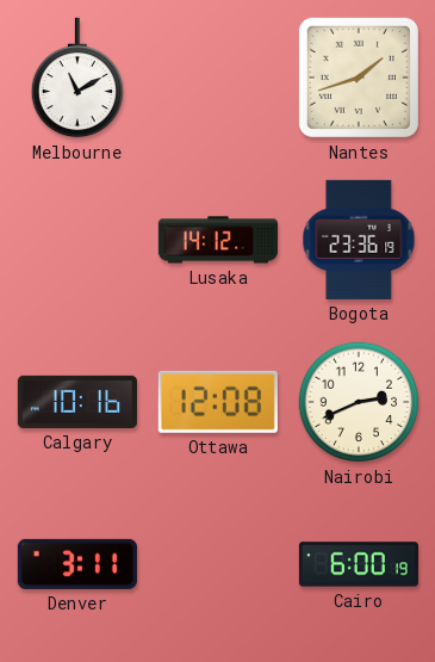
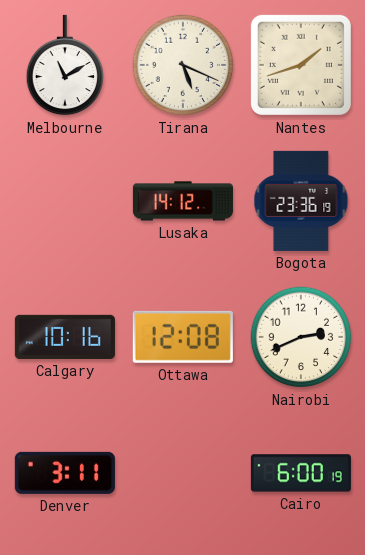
Tirana: none -> 5:19
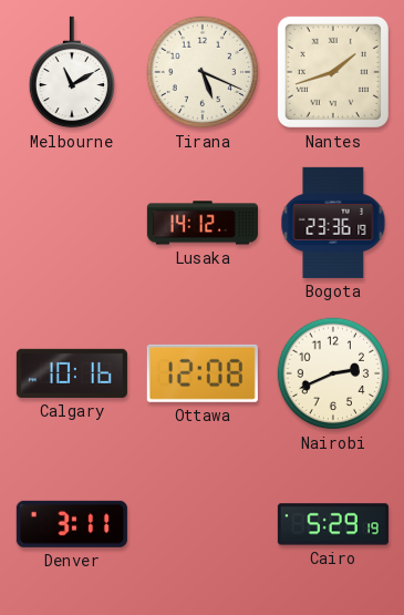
Cairo: 6:00 -> 5:29
